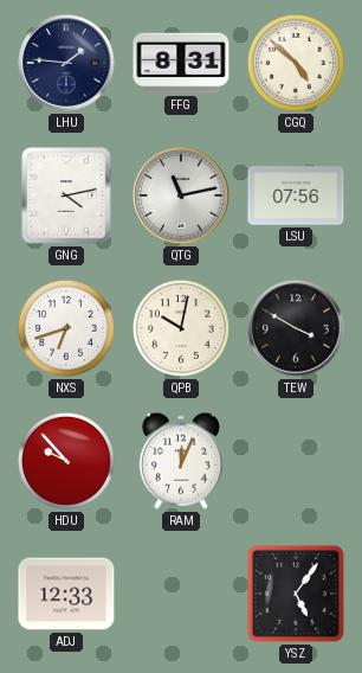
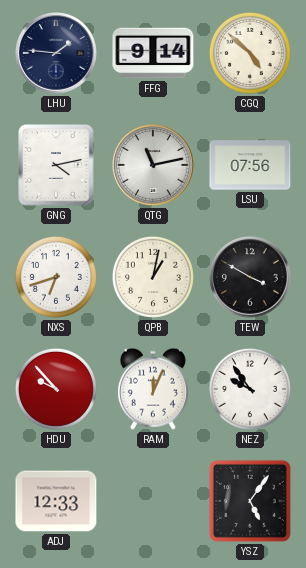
FFG: 8:31 -> 9:14
QPB: 10:02 -> 1:02
NEZ: none -> 9:54
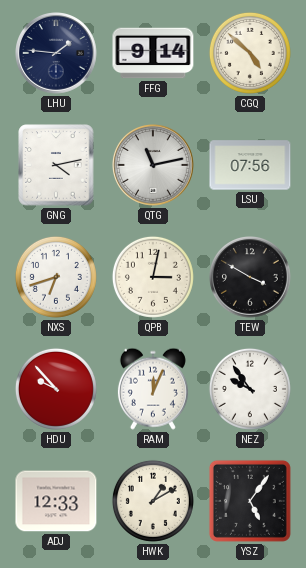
QPB: 1:02 -> 3:02
HWK: none -> 1:10
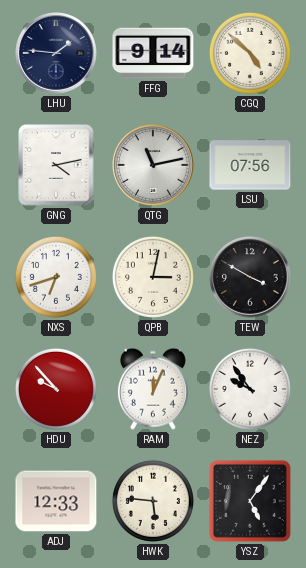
HWK: 1:10 -> 5:46
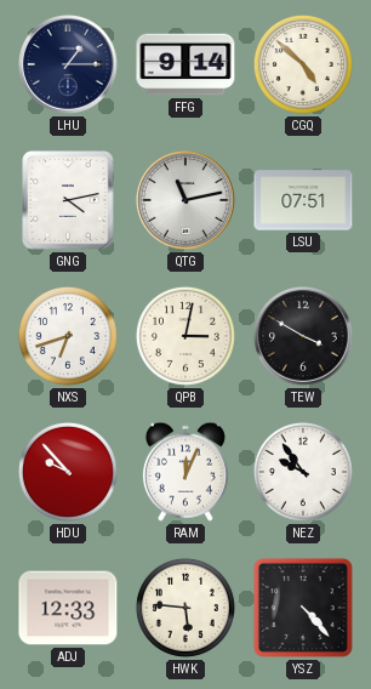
LHU: 1:46 -> 1:15
LSU: 07:56 -> 07:51
YSZ: 5:06 -> 4:23
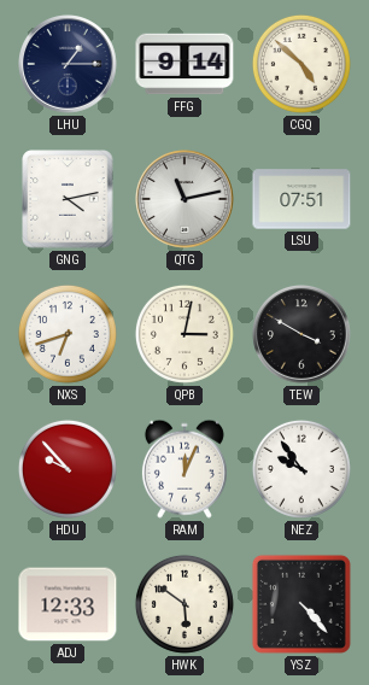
HWK: 5:46 -> 5:51
